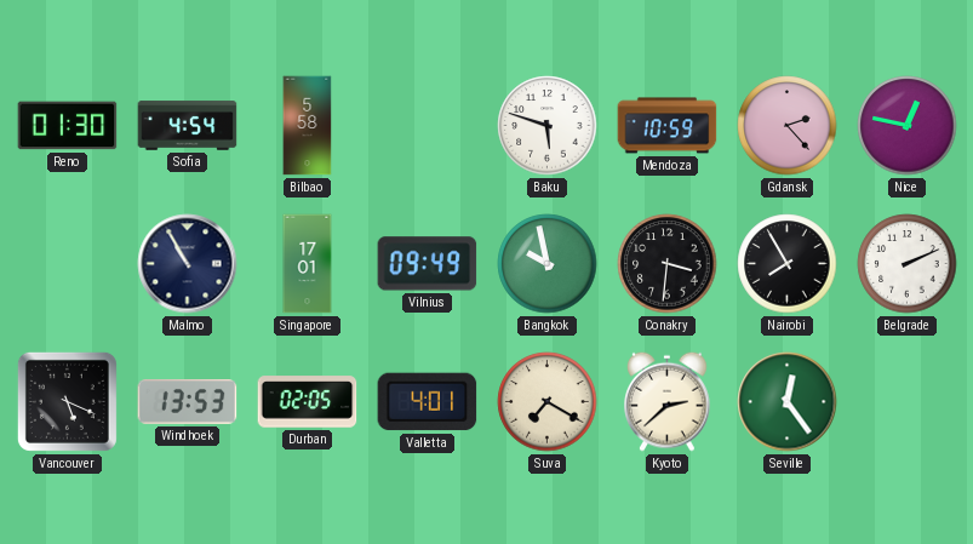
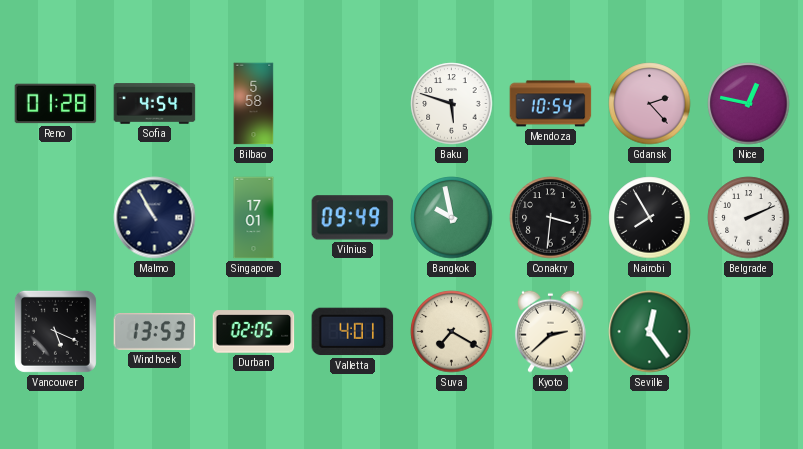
Reno: 01:30 -> 01:28
Mendoza: 10:59 -> 10:54
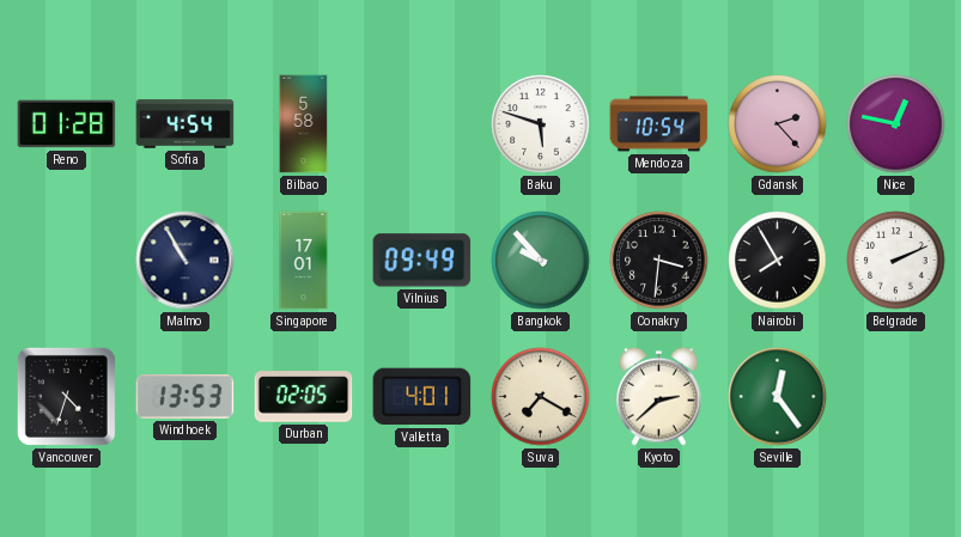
Bangkok: 9:58 -> 9:53
Vancouver: 5:19 -> 4:33
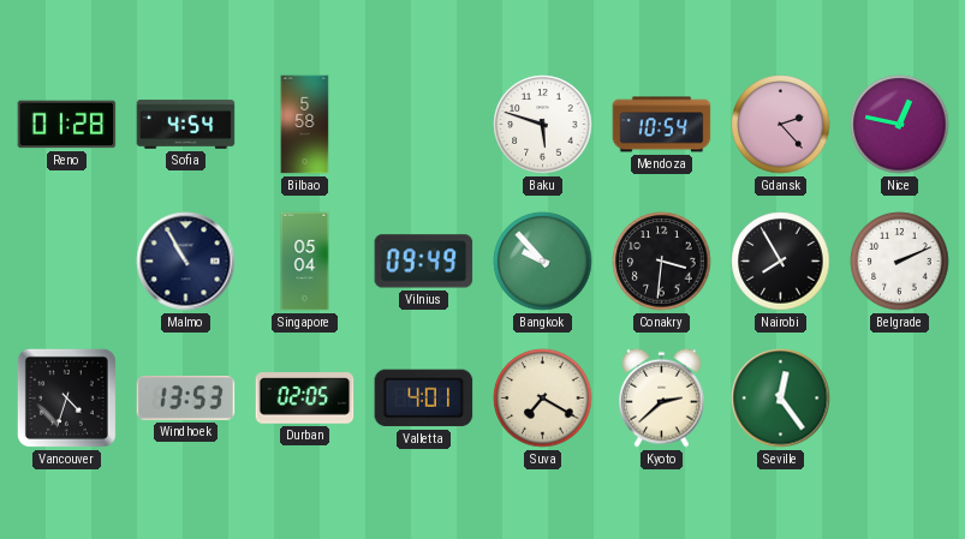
Singapore: 17:01 -> 05:04
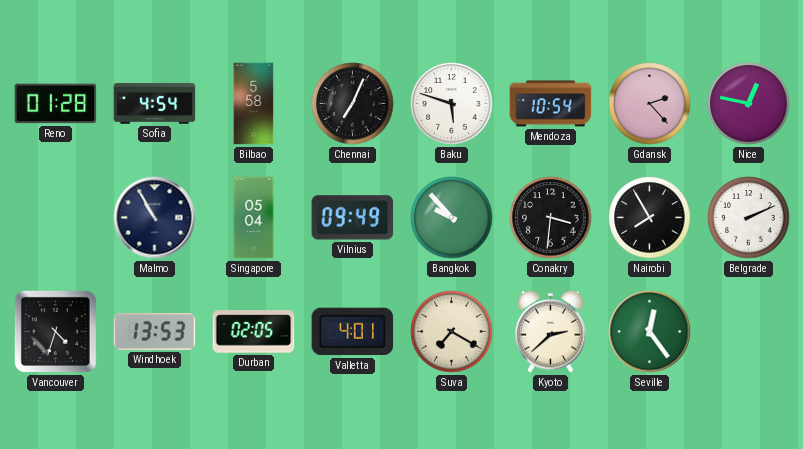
Chennai: none -> 7:04
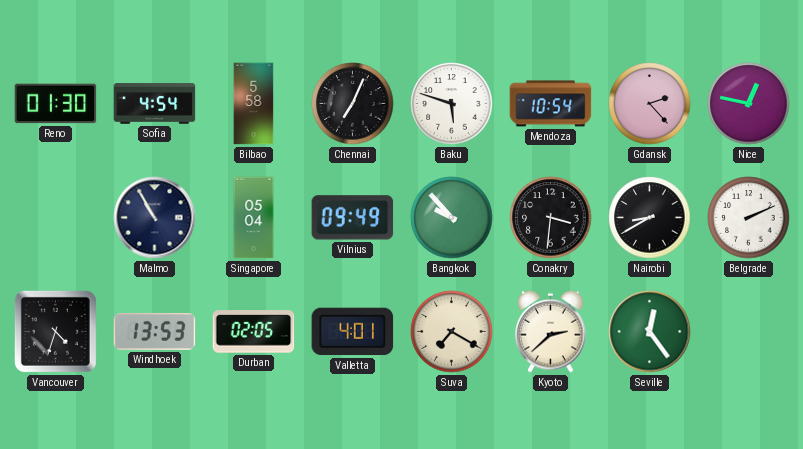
Reno: 01:28 -> 01:30
Nairobi: 7:55 -> 8:40
